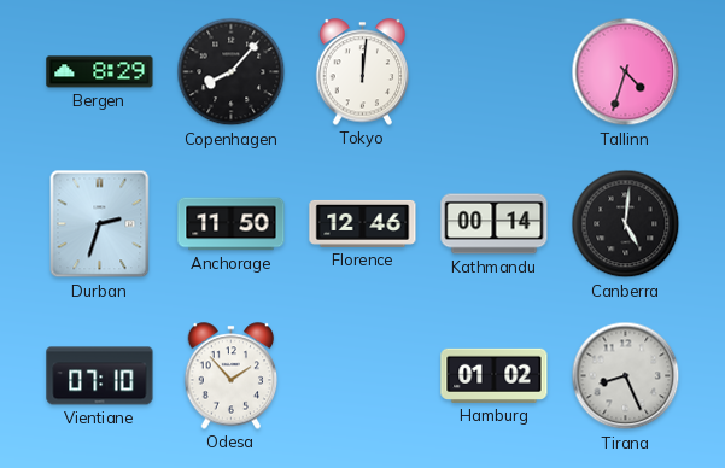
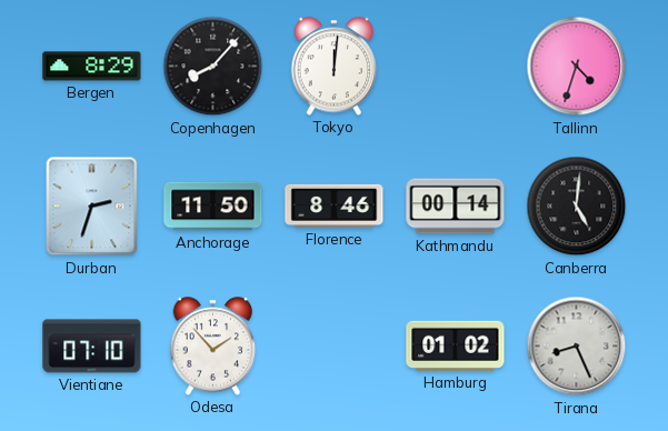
Florence: 12:46 -> 8:46
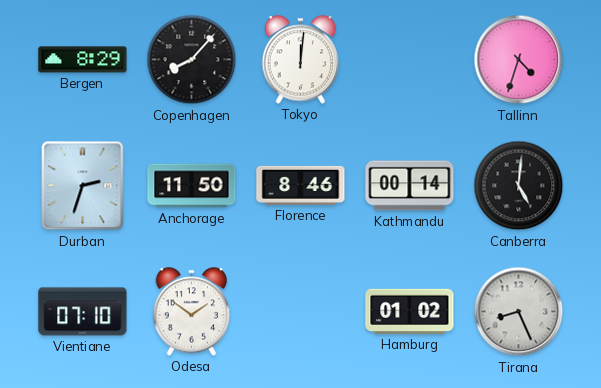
Odesa: 1:53 -> 1:51
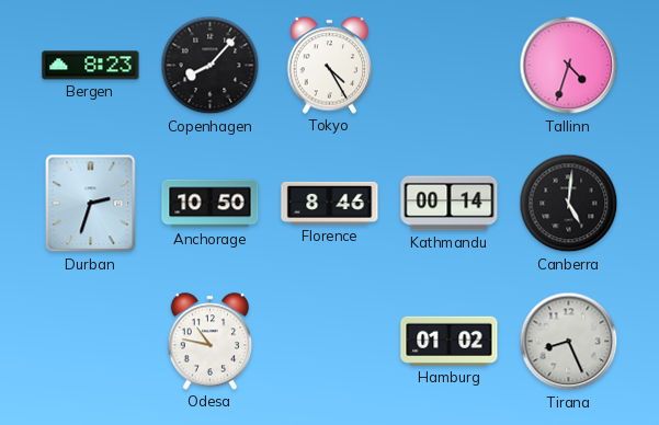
Bergen: 8:29 -> 8:23
Tokyo: 12:01 -> 4:25
Anchorage: 11:50 -> 10:50
Vientiane: 07:10 -> none
Odesa: 1:51 -> 10:47
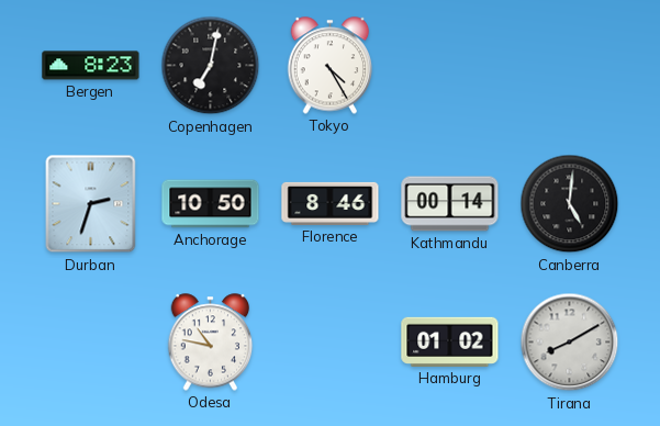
Copenhagen: 8:07 -> 7:02
Tallinn: 4:33 -> none
Tirana: 8:26 -> 8:10
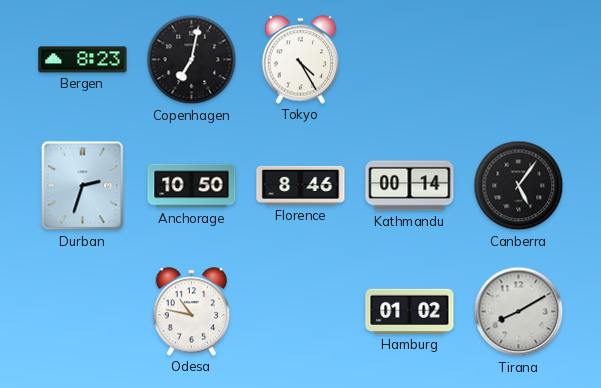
Canberra: 5:01 -> 5:06
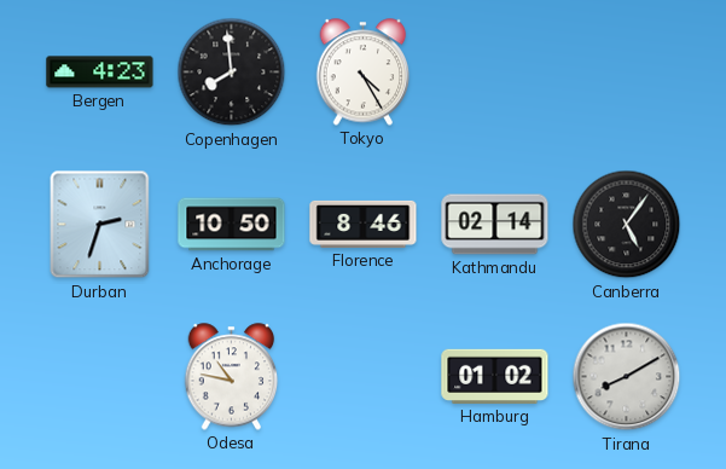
Bergen: 8:23 -> 4:23
Copenhagen: 7:02 -> 7:59
Kathmandu: 00:14 -> 02:14
